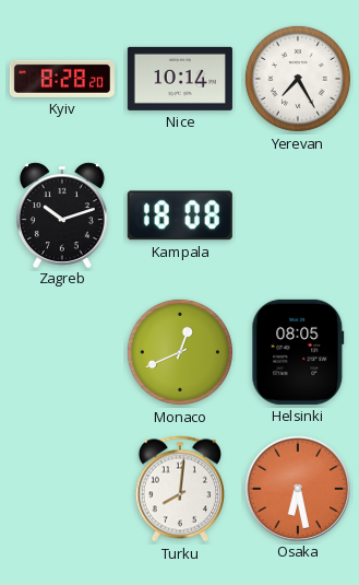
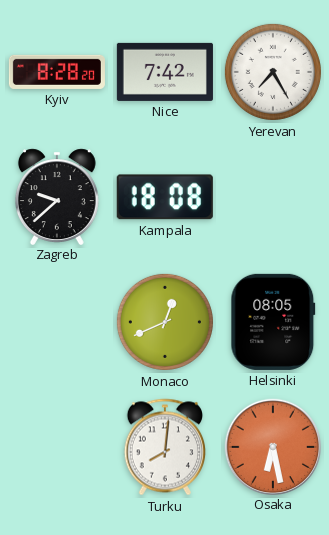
Nice: 10:14 -> 7:42
Zagreb: 10:12 -> 9:38
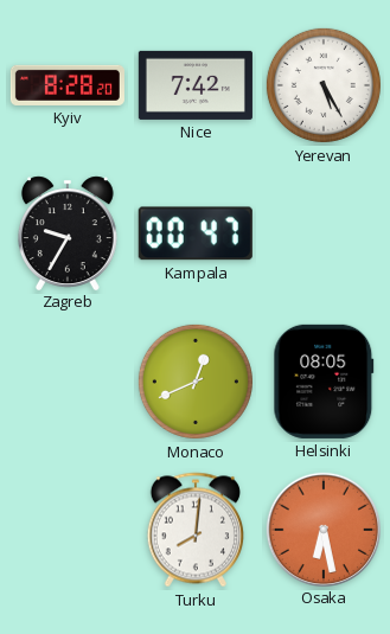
Yerevan: 7:25 -> 5:25
Zagreb: 9:38 -> 9:35
Kampala: 18:08 -> 00:47
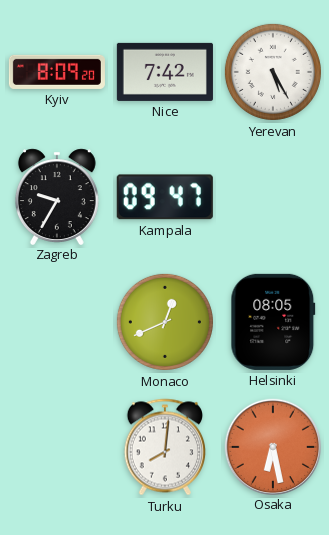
Kyiv: 8:28 -> 8:09
Kampala: 00:47 -> 09:47
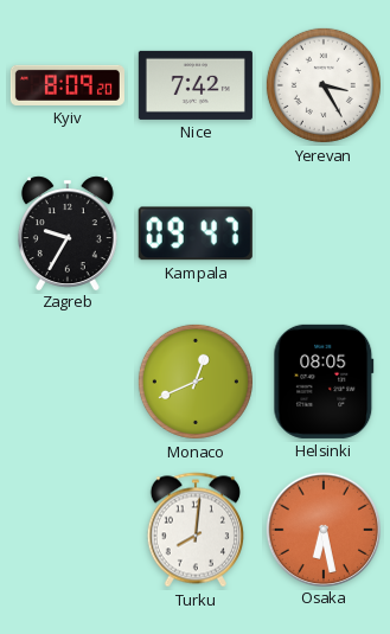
Yerevan: 5:25 -> 3:25
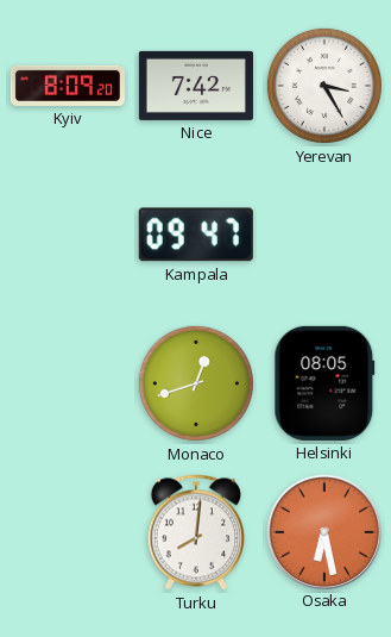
Zagreb: 9:35 -> none
Monaco: 12:41 -> 12:42
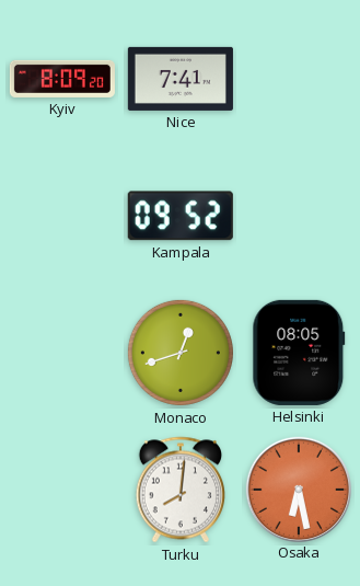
Nice: 7:42 -> 7:41
Yerevan: 3:25 -> none
Kampala: 09:47 -> 09:52
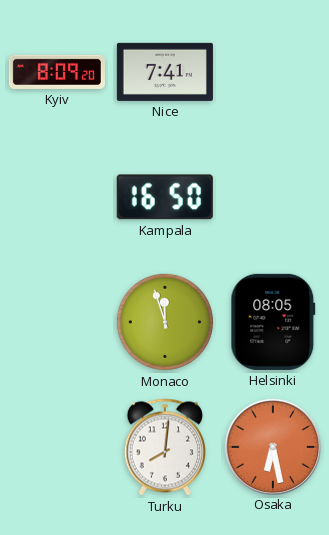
Kampala: 09:52 -> 16:50
Monaco: 12:42 -> 11:57
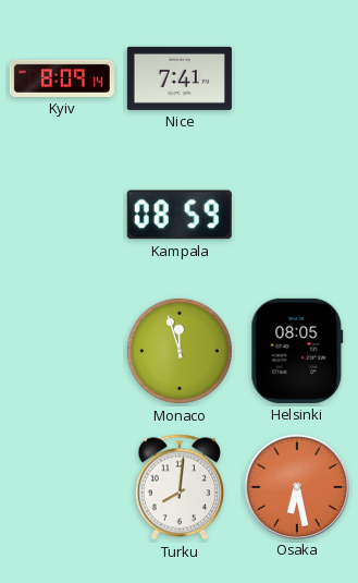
Kyiv: 8:09:20 -> 8:09:14
Kampala: 16:50 -> 08:59
